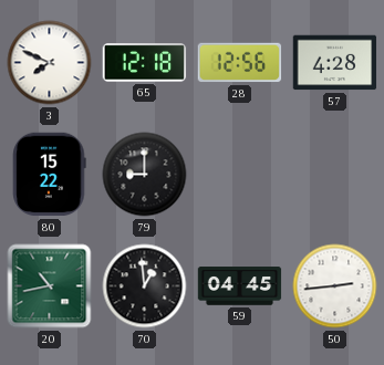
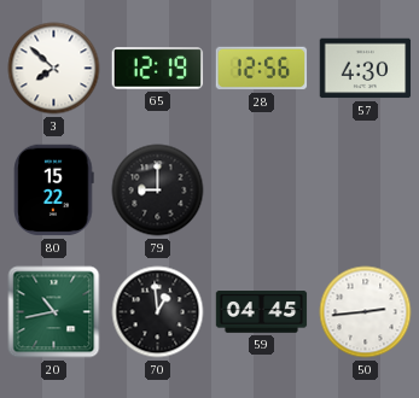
3: 7:49 -> 7:52
65: 12:18 -> 12:19
57: 4:28 -> 4:30
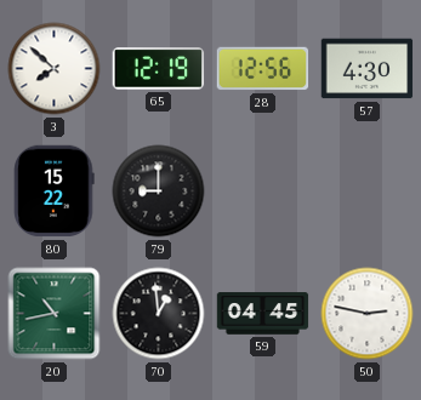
50: 2:44 -> 2:47
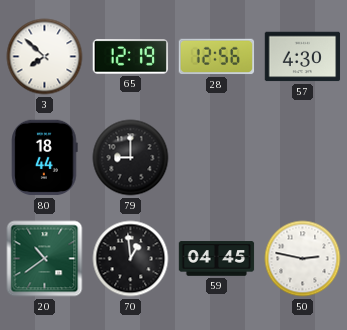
80: 15:22 -> 18:44
20: 10:43 -> 10:39
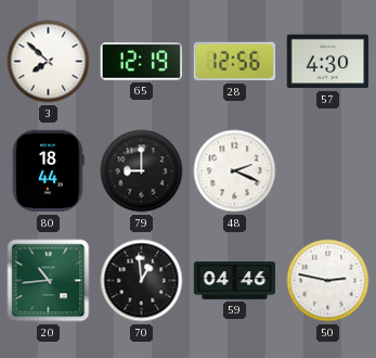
48: none -> 2:19
20: 10:39 -> 10:44
59: 04:45 -> 04:46
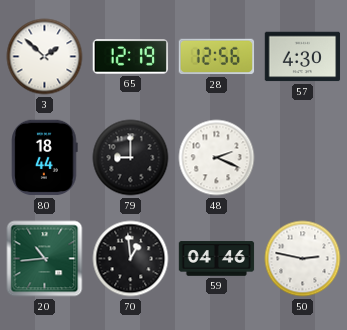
3: 7:52 -> 1:52
